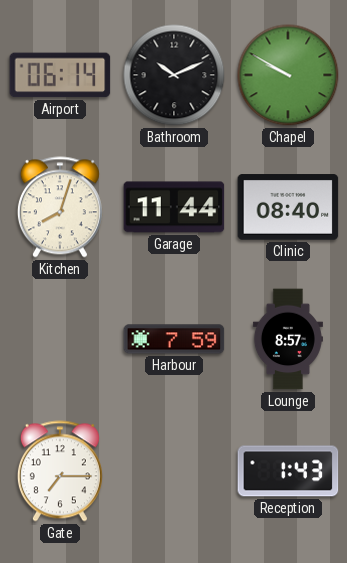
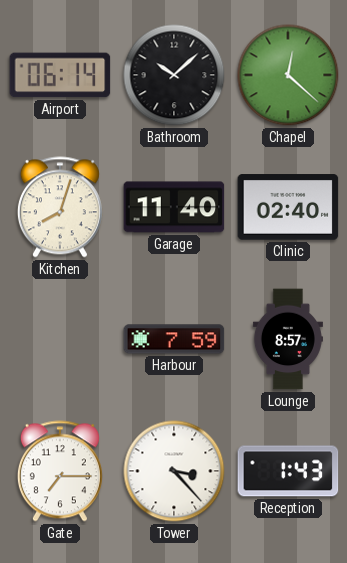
Bathroom: 10:11 -> 10:08
Chapel: 9:50 -> 12:22
Garage: 11:44 -> 11:40
Clinic: 08:40 -> 02:40
Tower: none -> 3:23
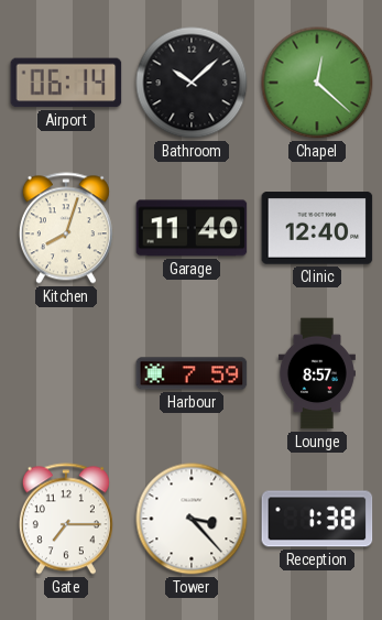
Clinic: 02:40 -> 12:40
Reception: 1:43 -> 1:38
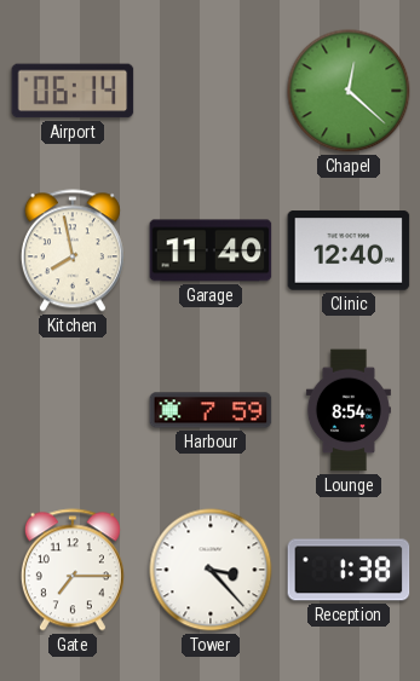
Bathroom: 10:08 -> none
Kitchen: 8:03 -> 7:58
Lounge: 8:57 -> 8:54
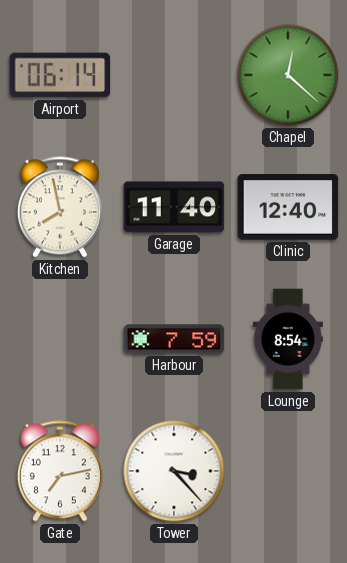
Gate: 7:15 -> 7:13
Reception: 1:38 -> none
